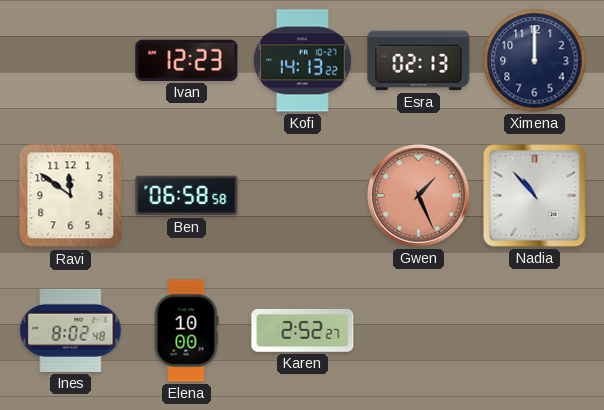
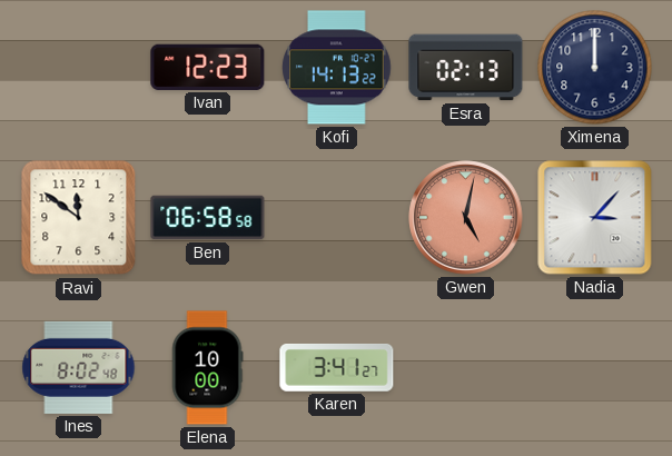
Gwen: 1:26 -> 5:02
Nadia: 10:53 -> 3:07
Karen: 2:52 -> 3:41
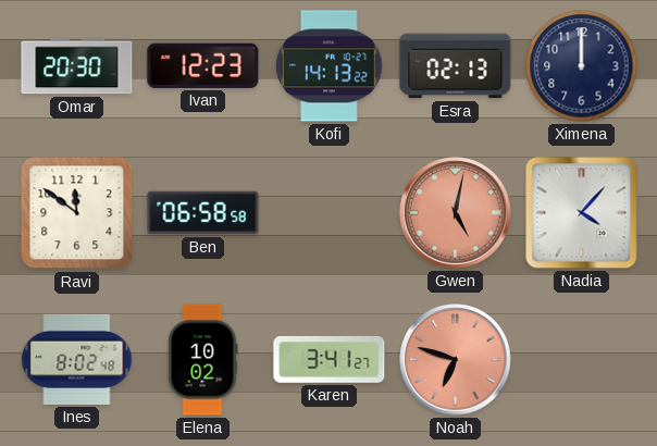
Omar: none -> 20:30
Nadia: 3:07 -> 4:07
Elena: 10:00 -> 10:02
Noah: none -> 6:48
